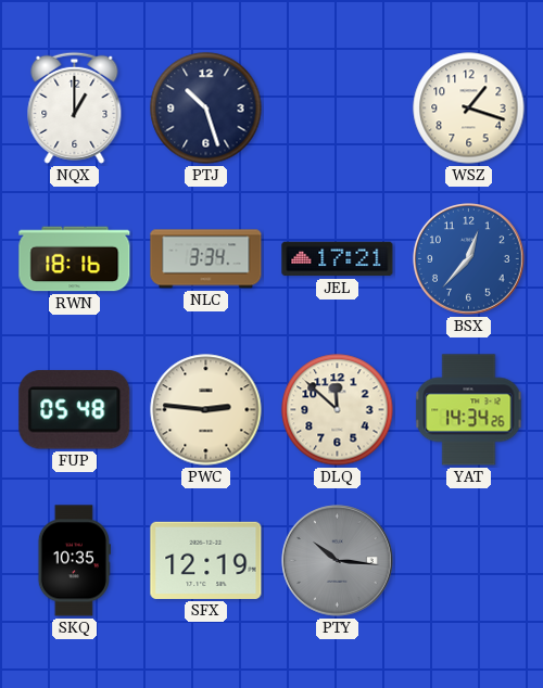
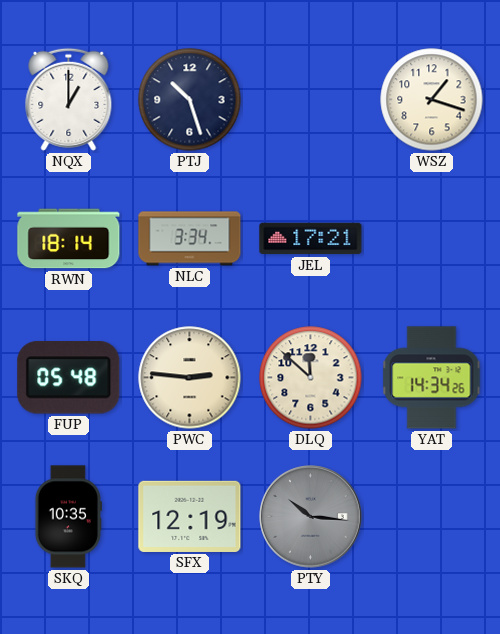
RWN: 18:16 -> 18:14
BSX: 12:37 -> none
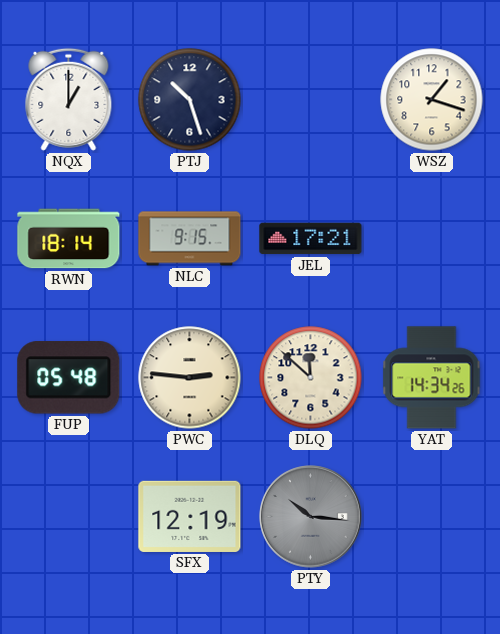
NLC: 3:34 -> 9:15
SKQ: 10:35 -> none
